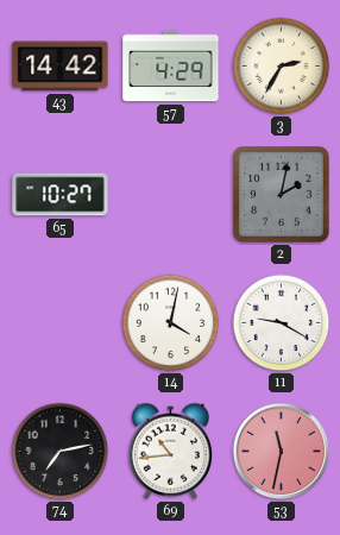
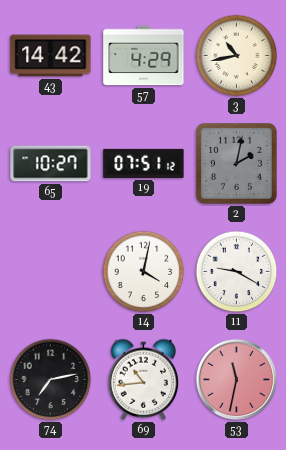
3: 2:35 -> 10:43
19: none -> 07:51
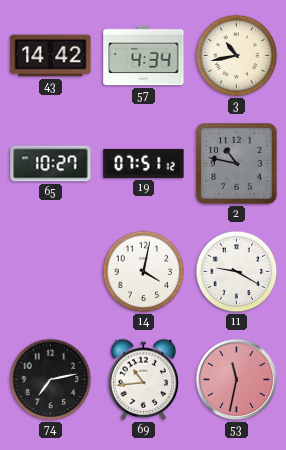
57: 4:29 -> 4:34
2: 2:02 -> 10:47
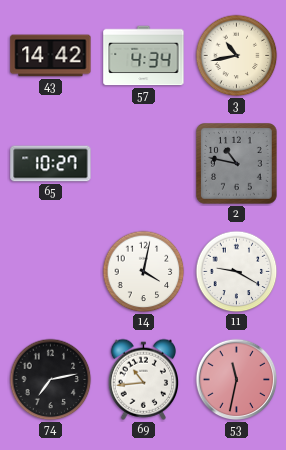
19: 07:51 -> none
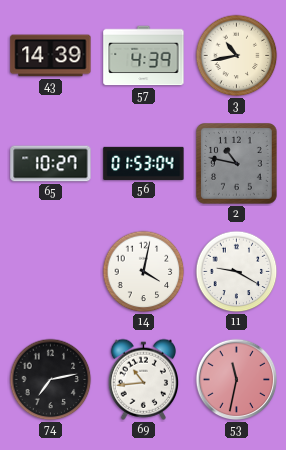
43: 14:42 -> 14:39
57: 4:34 -> 4:39
56: none -> 01:53
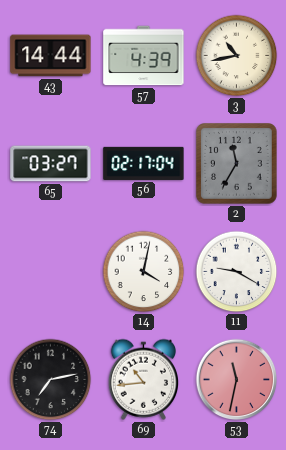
43: 14:39 -> 14:44
65: 10:27 -> 03:27
56: 01:53 -> 02:17
2: 10:47 -> 11:35
